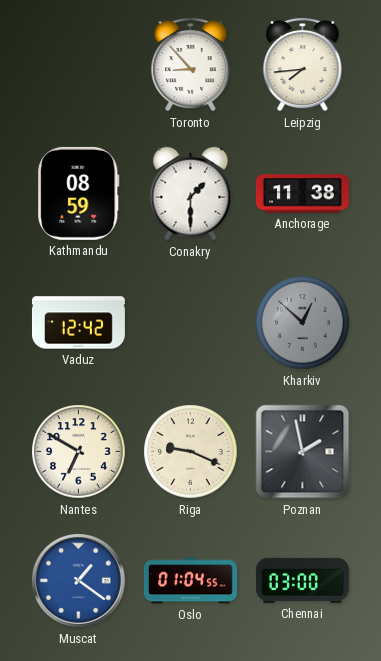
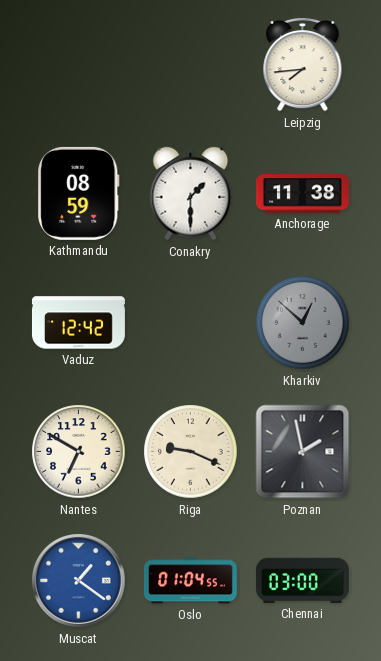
Toronto: 8:53 -> none
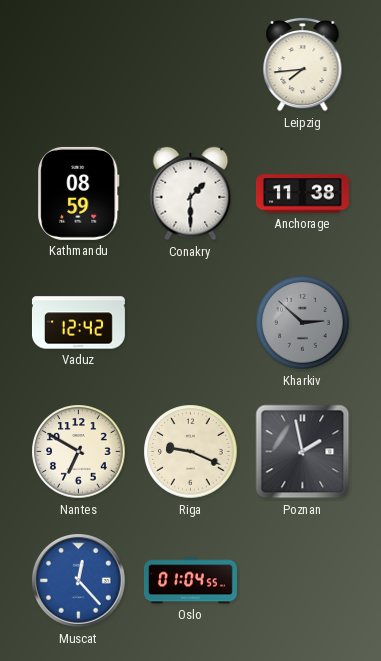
Kharkiv: 12:52 -> 2:52
Muscat: 1:21 -> 12:23
Chennai: 03:00 -> none
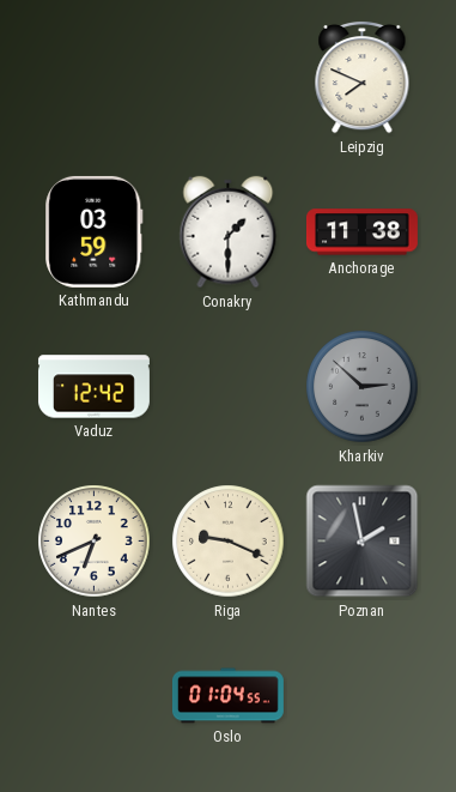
Leipzig: 7:44 -> 7:49
Kathmandu: 08:59 -> 03:59
Nantes: 6:50 -> 6:41
Muscat: 12:23 -> none
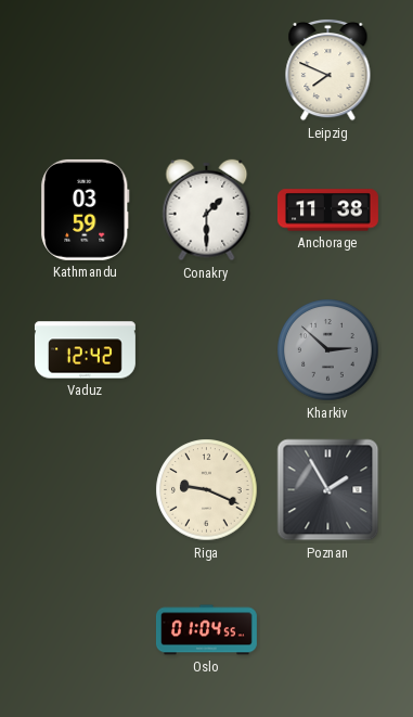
Nantes: 6:41 -> none
Poznan: 1:58 -> 1:55
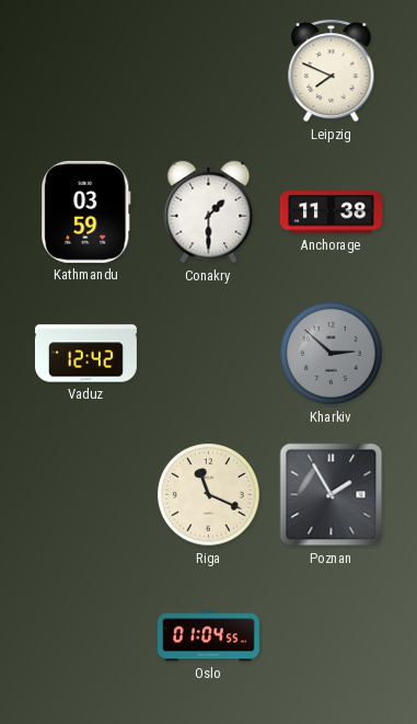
Riga: 9:19 -> 11:19
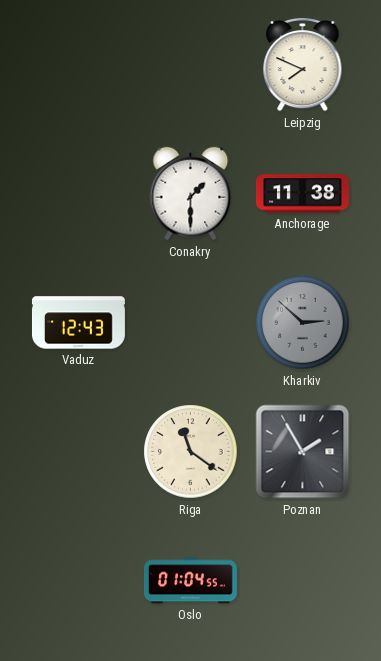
Kathmandu: 03:59 -> none
Vaduz: 12:42 -> 12:43
Riga: 11:19 -> 11:21
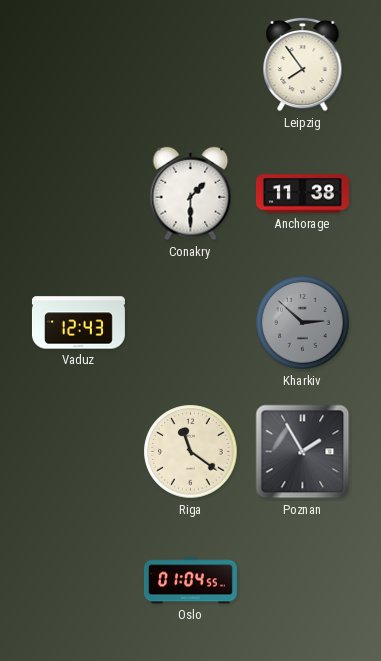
Leipzig: 7:49 -> 7:54
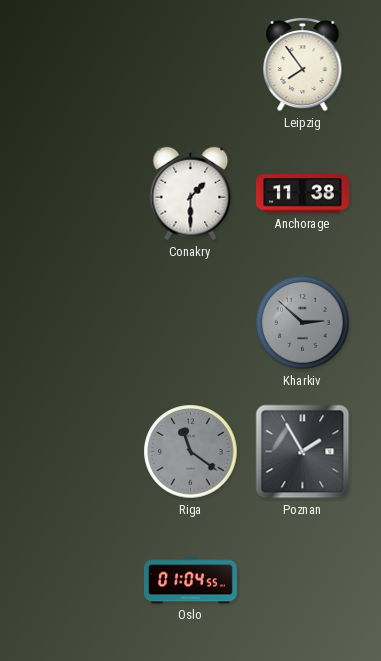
Vaduz: 12:43 -> none
Riga dial: cream -> grey
